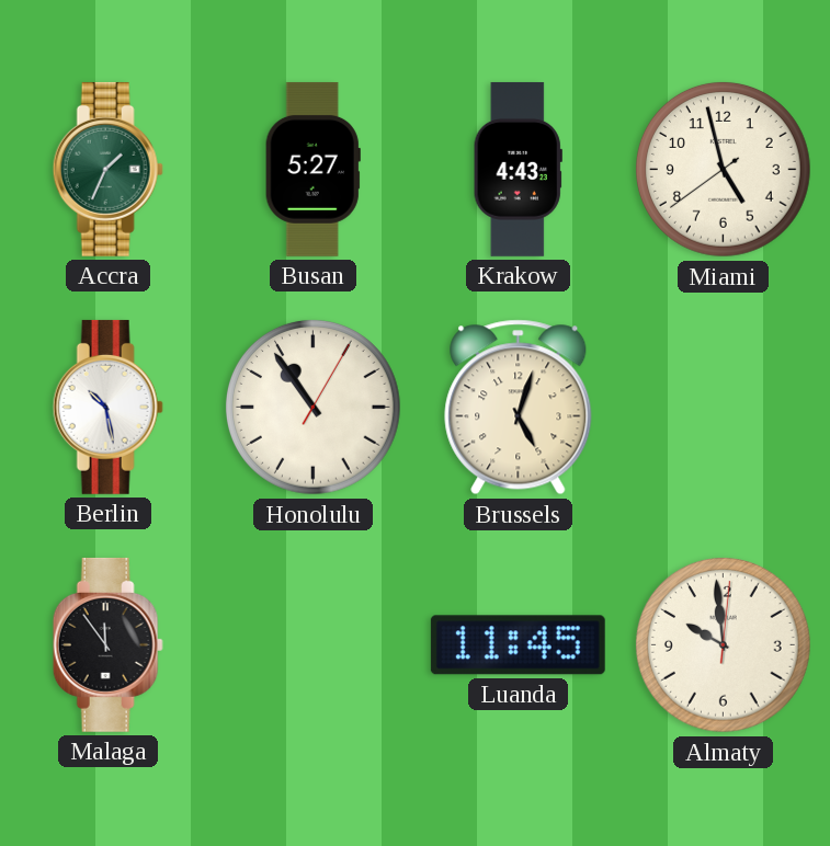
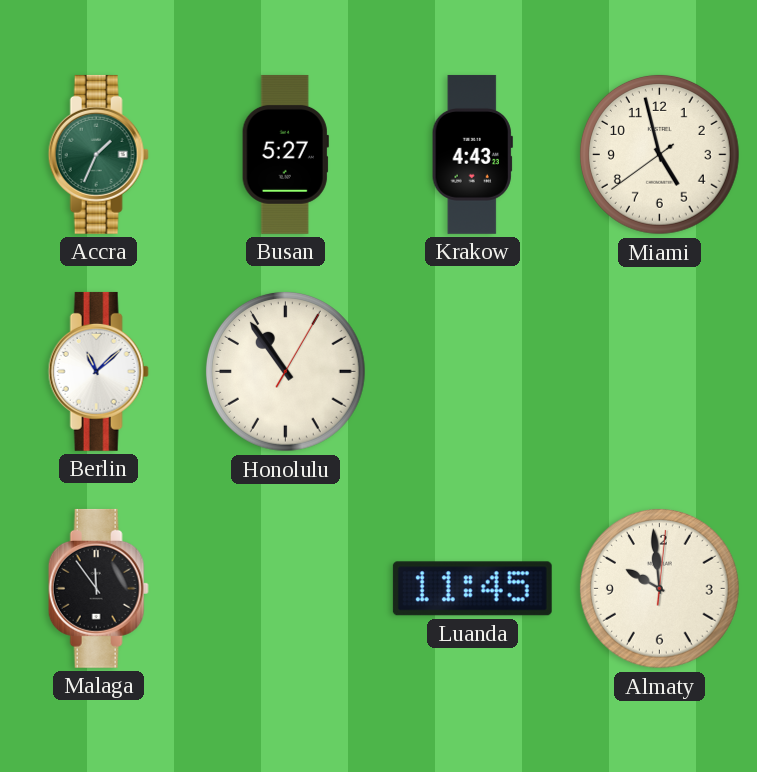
Berlin: 10:28 -> 11:08
Brussels: 5:03 -> none
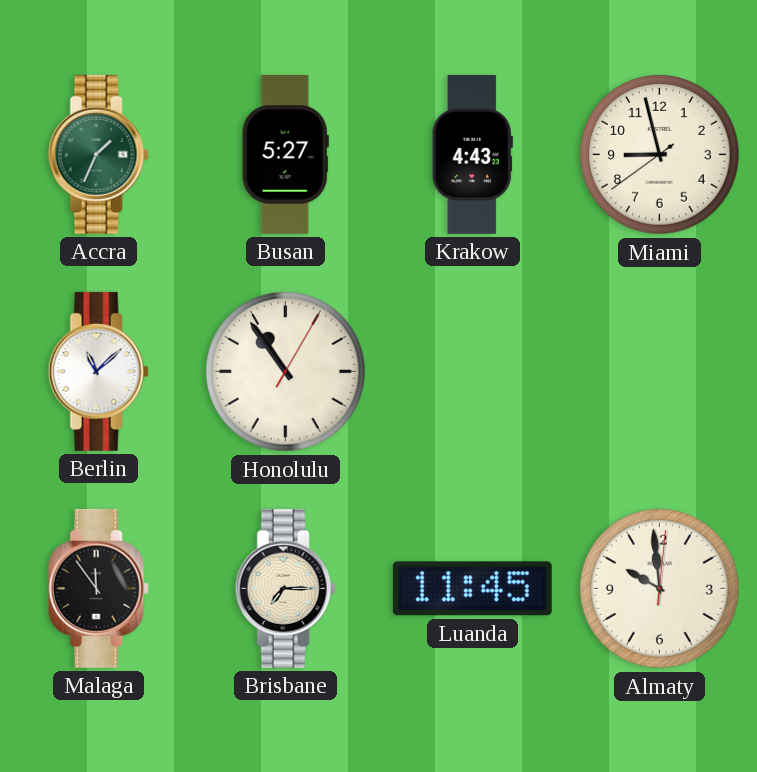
Miami: 4:57 -> 8:57
Brisbane: none -> 7:15
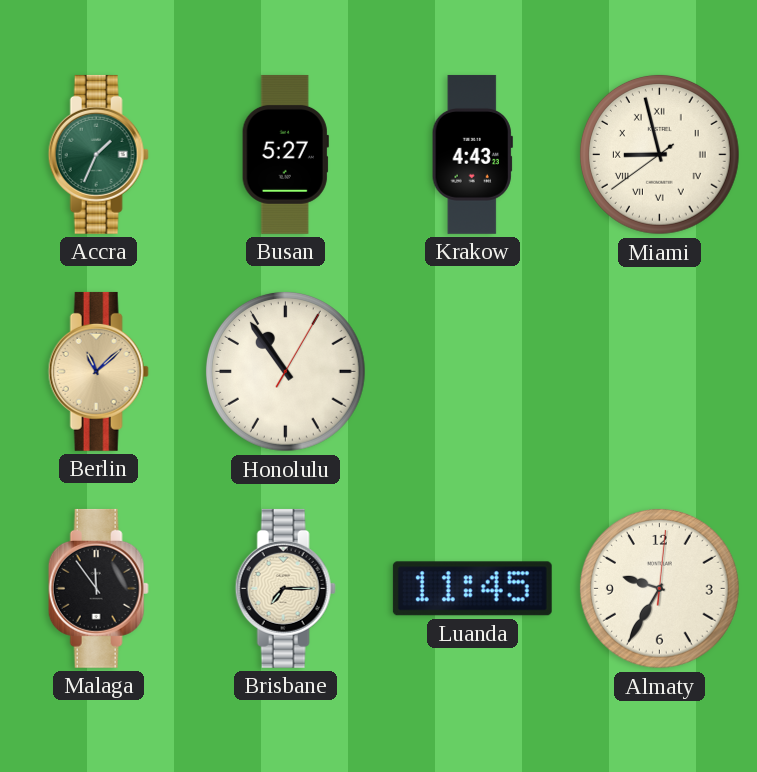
Miami numerals: Arabic -> Roman
Berlin dial: white -> champagne
Almaty: 9:59 -> 9:35
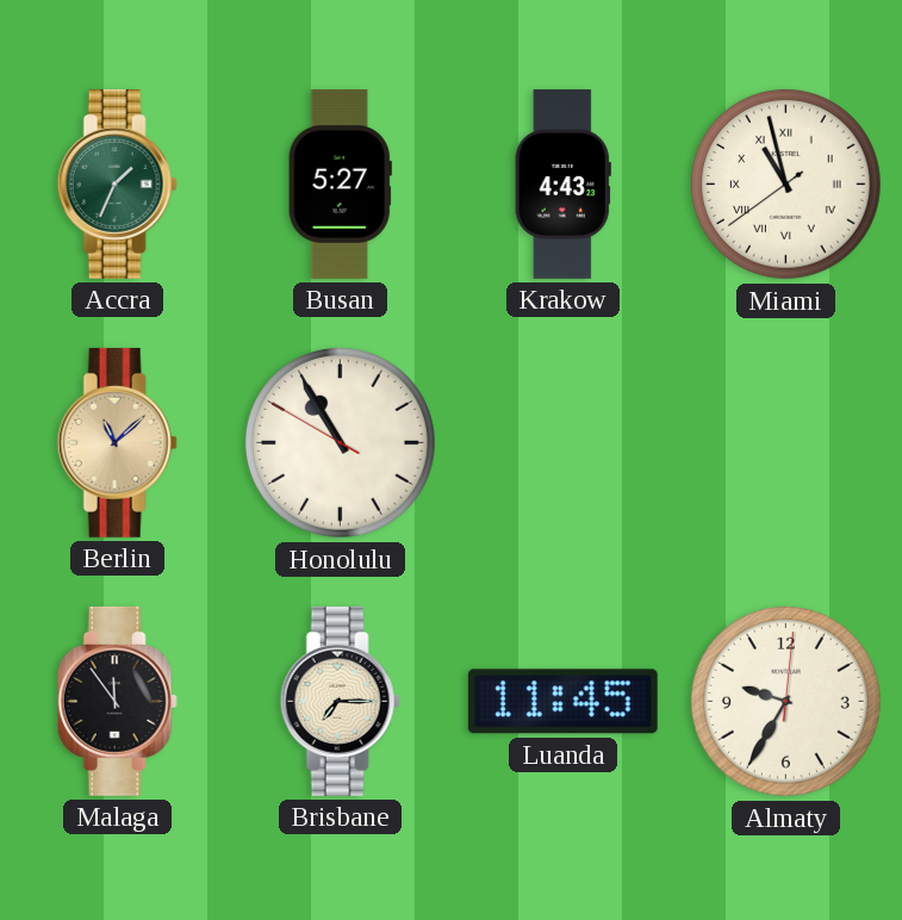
Miami: 8:57 -> 10:57
Honolulu: 10:54:05 -> 10:54:50
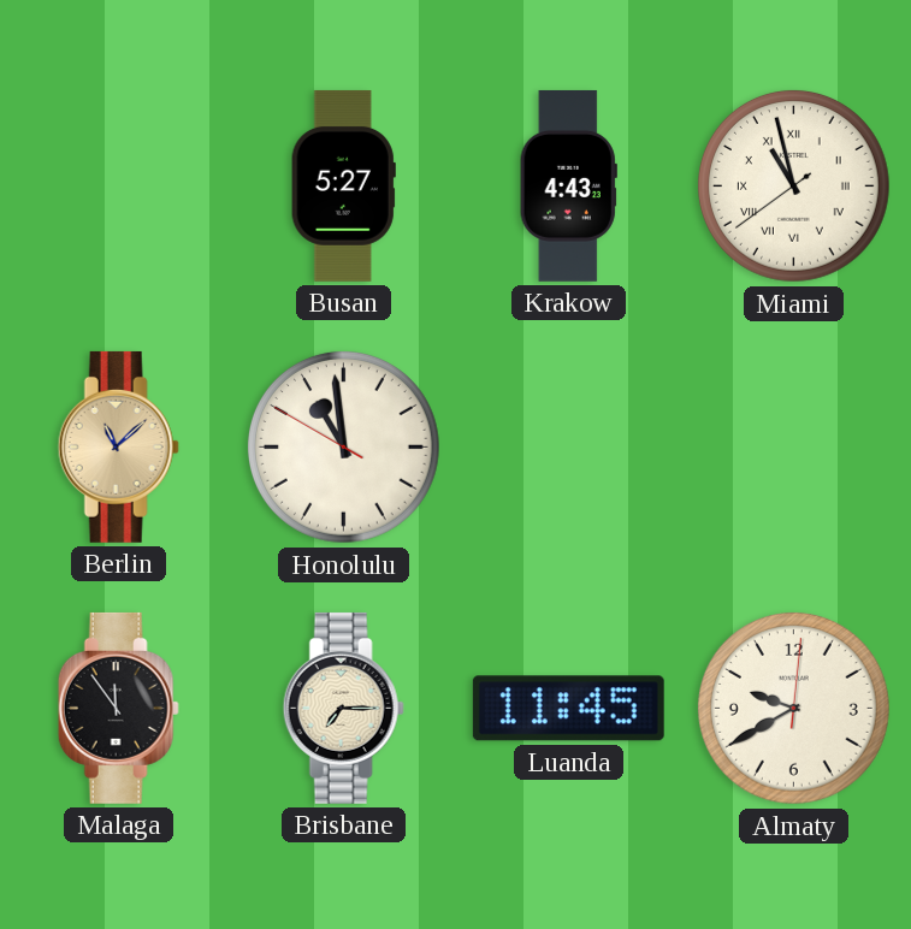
Accra: 1:34 -> none
Honolulu: 10:54 -> 10:58
Almaty: 9:35 -> 9:40
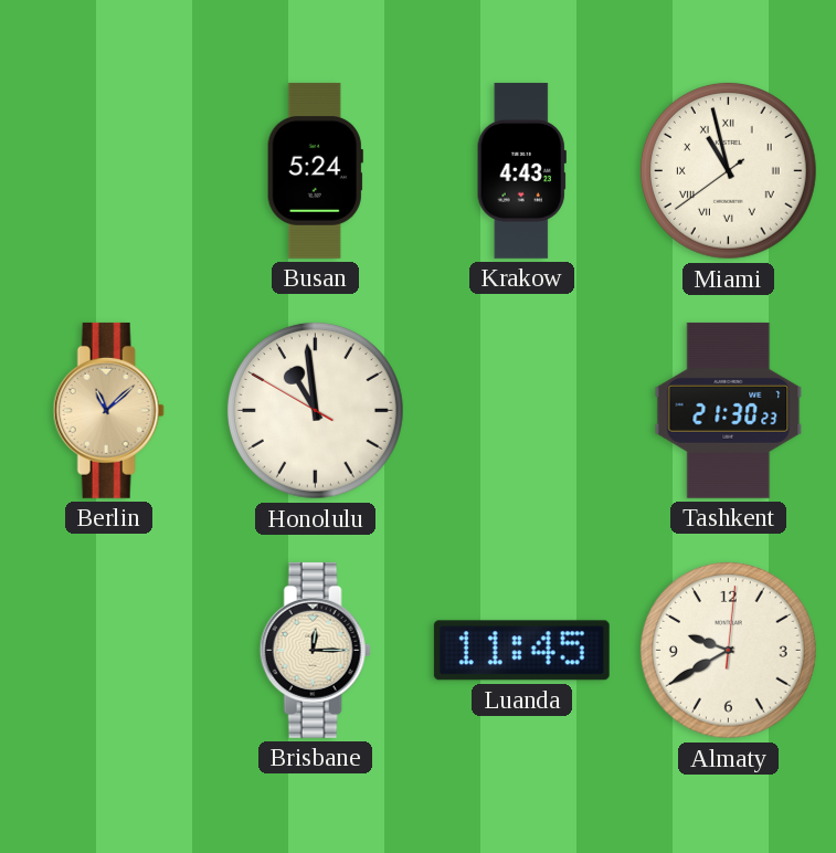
Busan: 5:27 -> 5:24
Tashkent: none -> 21:30
Malaga: 11:54 -> none
Brisbane: 7:15 -> 12:15
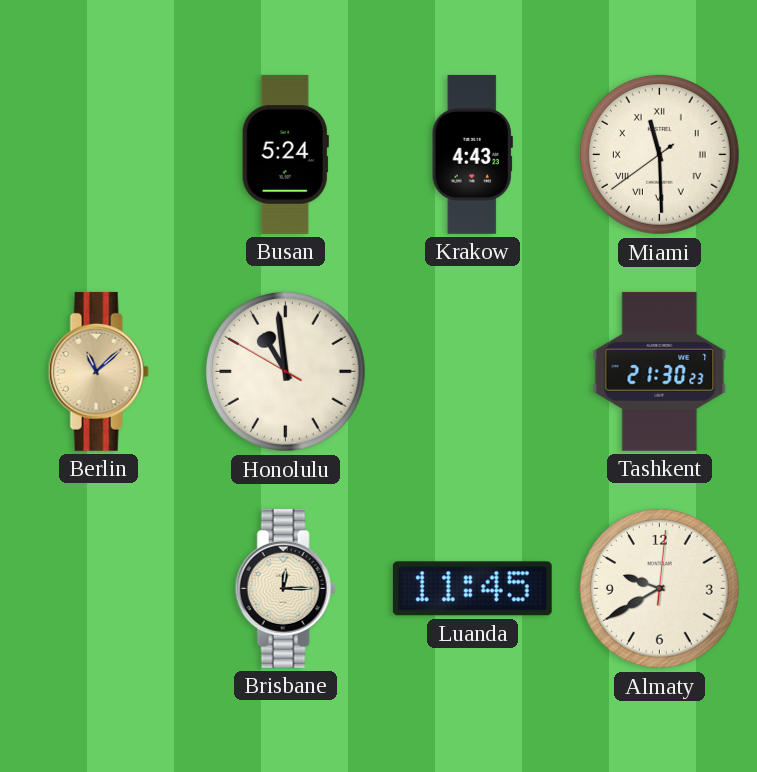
Miami: 10:57 -> 11:29
